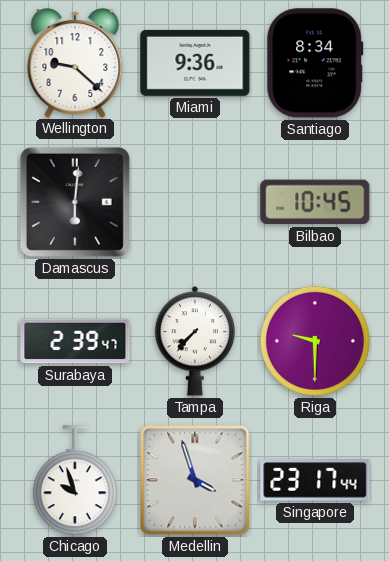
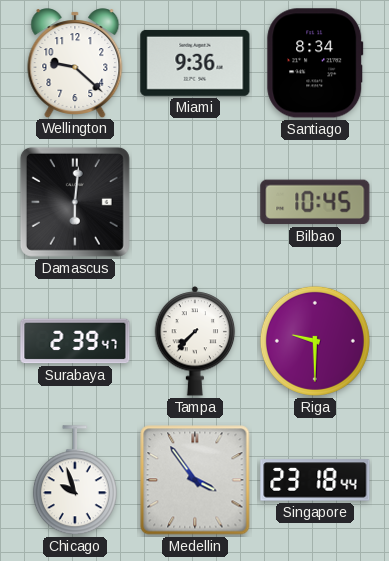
Medellin: 3:57 -> 3:54
Singapore: 23:17 -> 23:18
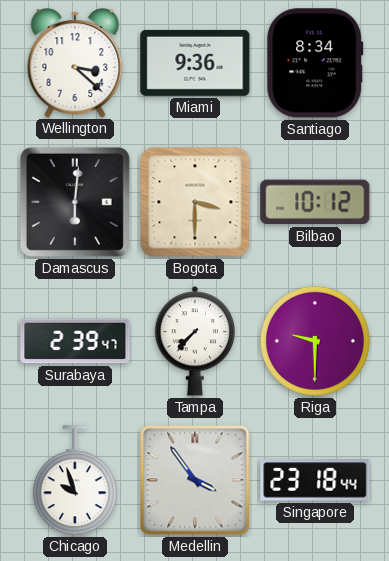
Wellington: 9:22 -> 3:22
Bogota: none -> 3:30
Bilbao: 10:45 -> 10:12
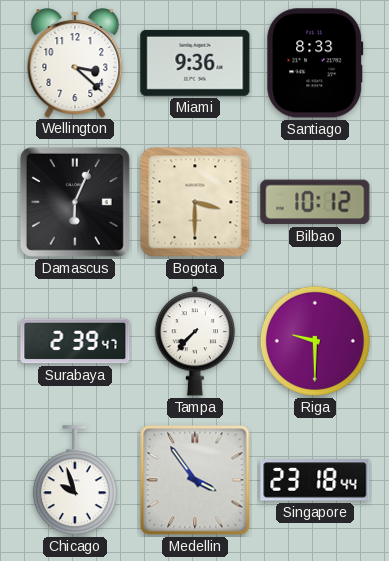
Santiago: 8:34 -> 8:33
Damascus: 6:01 -> 6:04
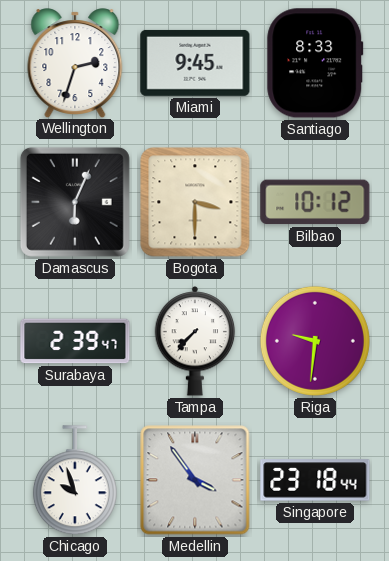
Wellington: 3:22 -> 2:33
Miami: 9:36 -> 9:45
Riga: 9:30 -> 9:31
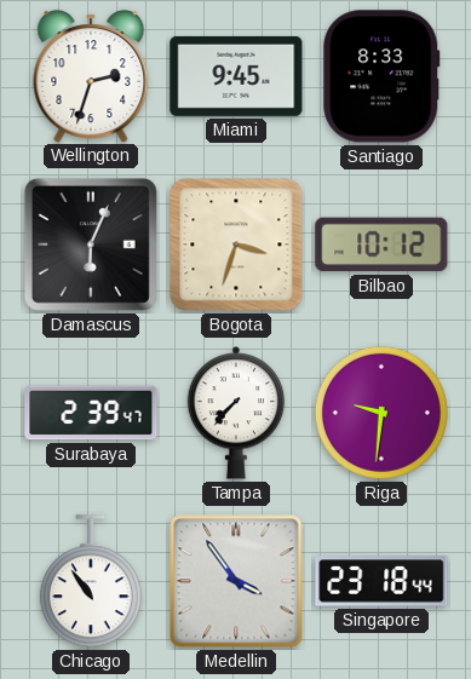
Bogota: 3:30 -> 3:33
Chicago: 9:57 -> 10:54
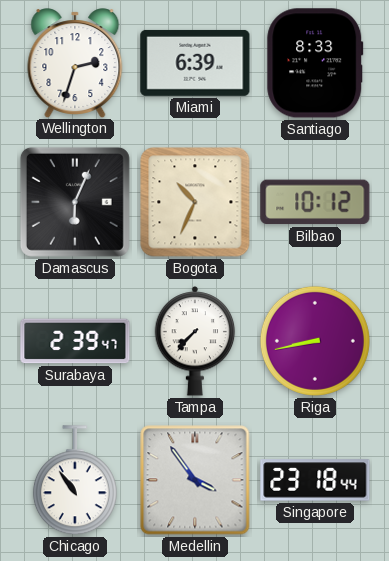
Miami: 9:45 -> 6:39
Bogota: 3:33 -> 10:34
Riga: 9:31 -> 8:43
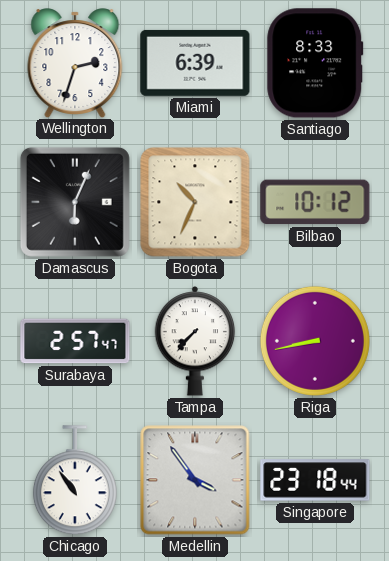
Surabaya: 2:39 -> 2:57
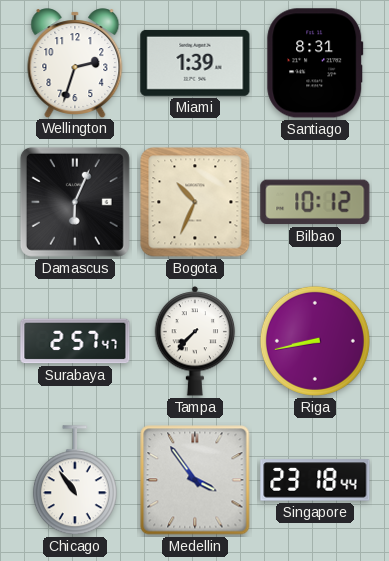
Miami: 6:39 -> 1:39
Santiago: 8:33 -> 8:31
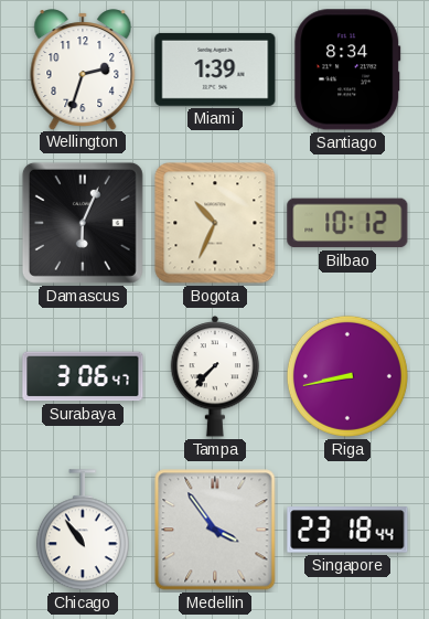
Santiago: 8:31 -> 8:34
Surabaya: 2:57 -> 3:06
